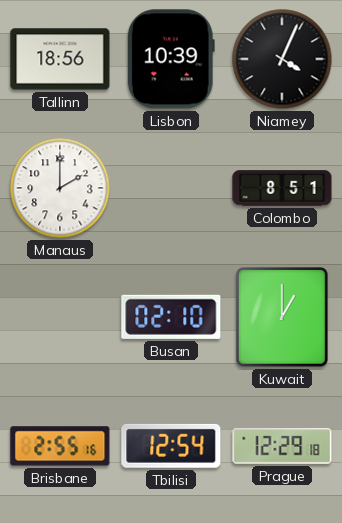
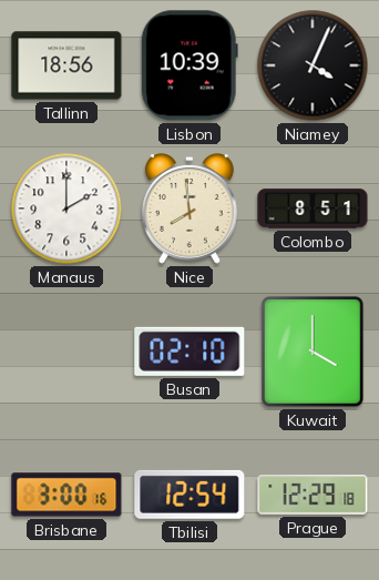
Nice: none -> 7:59
Kuwait: 1:00 -> 4:00
Brisbane: 2:55 -> 3:00
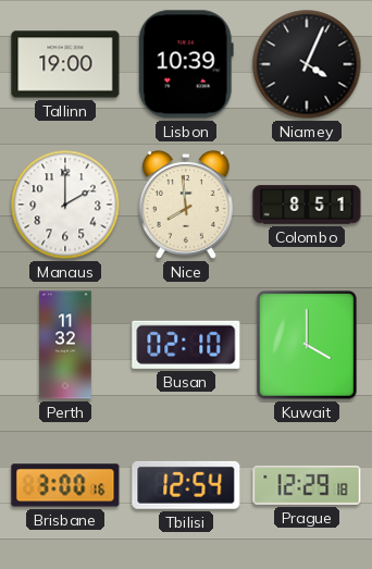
Tallinn: 18:56 -> 19:00
Perth: none -> 11:32
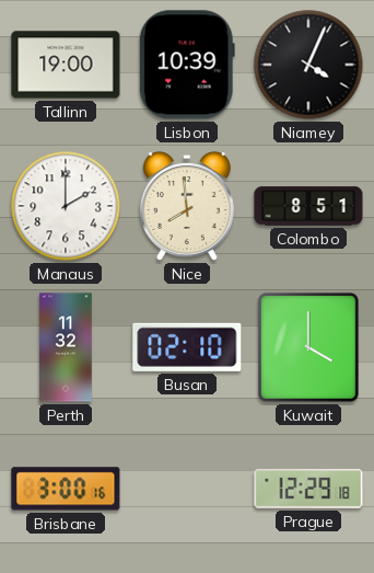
Tbilisi: 12:54 -> none
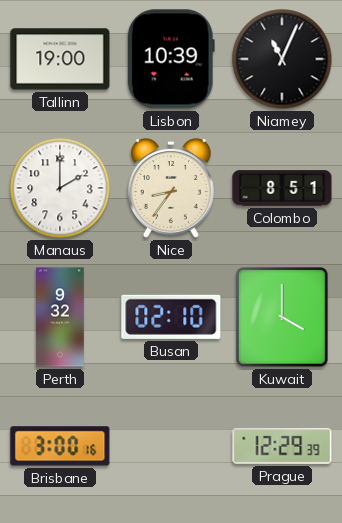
Niamey: 4:04 -> 11:04
Nice: 7:59 -> 8:36
Perth: 11:32 -> 9:32
Prague: 12:29:18 -> 12:29:39
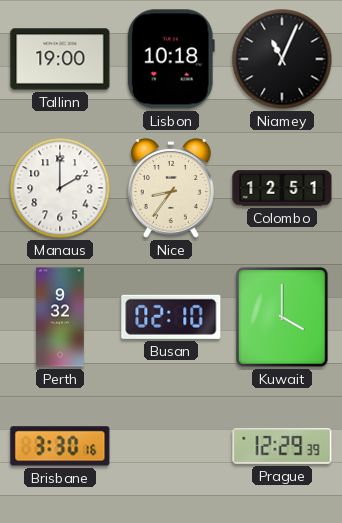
Lisbon: 10:39 -> 10:18
Colombo: 8:51 -> 12:51
Brisbane: 3:00 -> 3:30
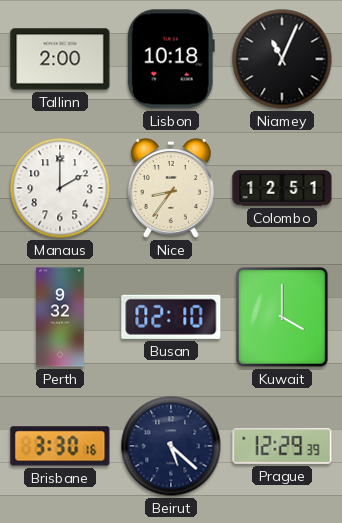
Tallinn: 19:00 -> 2:00
Beirut: none -> 5:22
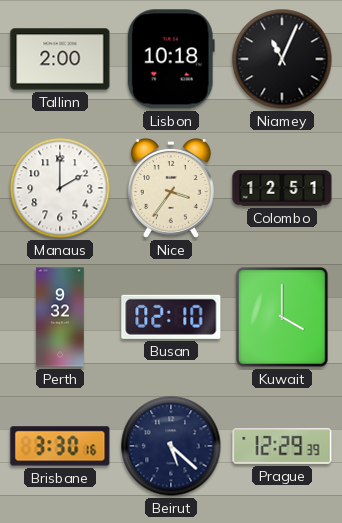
Nice: 8:36 -> 3:36
